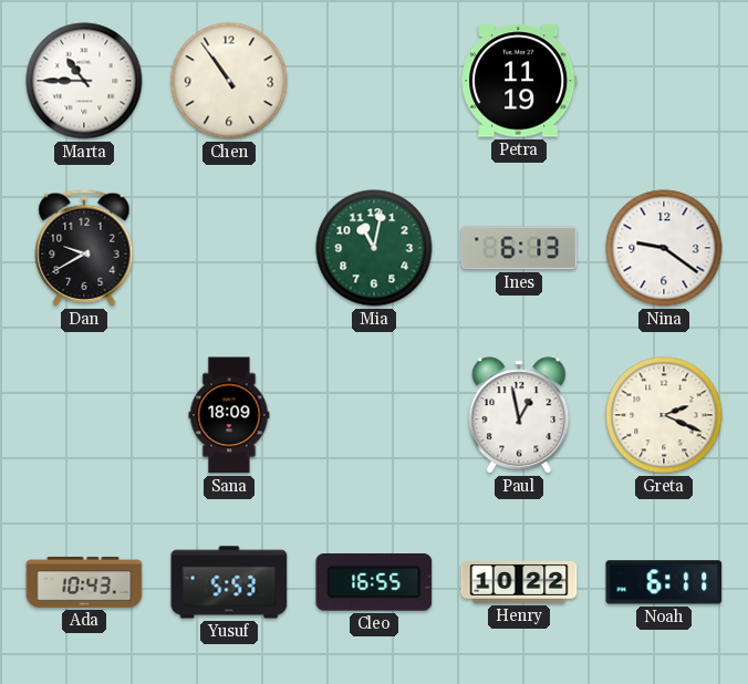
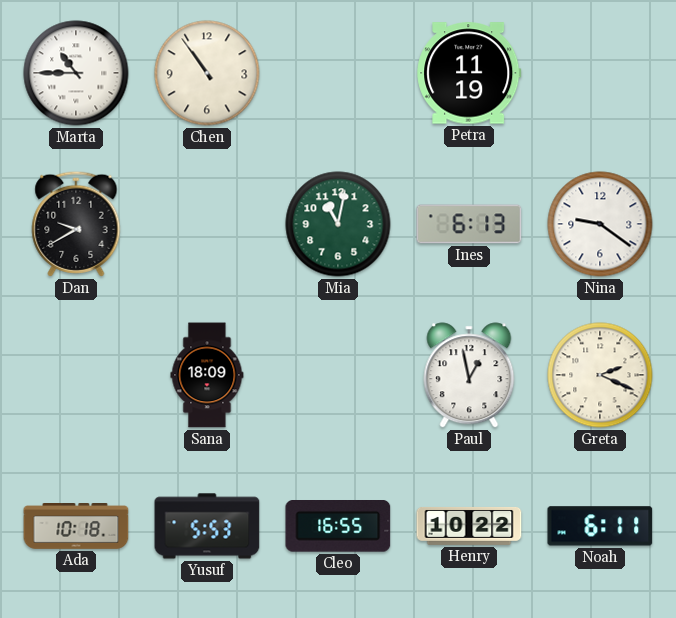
Ada: 10:43 -> 10:18
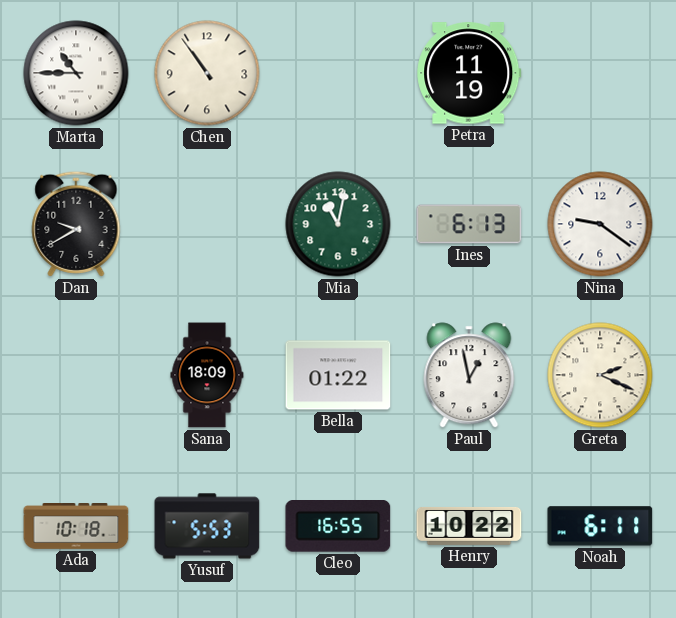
Bella: none -> 01:22
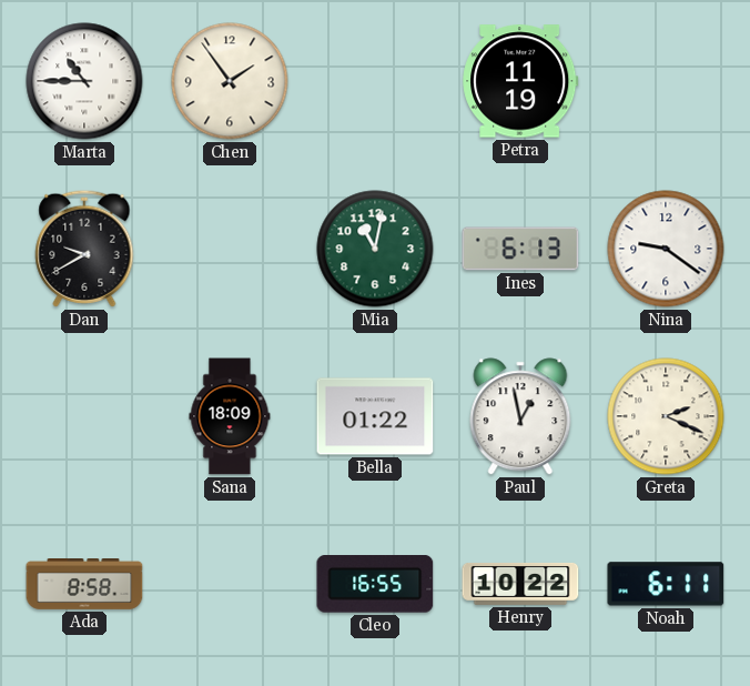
Chen: 10:54 -> 1:54
Ada: 10:18 -> 8:58
Yusuf: 5:53 -> none
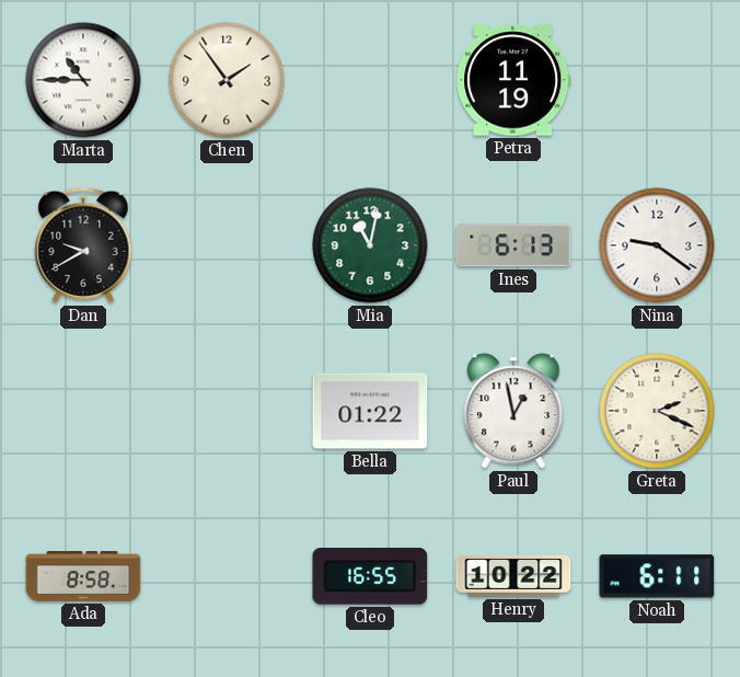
Sana: 18:09 -> none
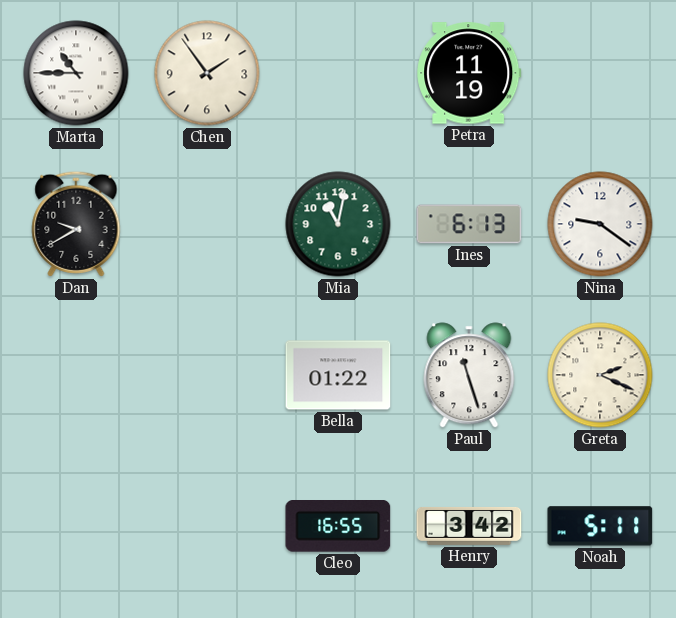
Paul: 12:58 -> 11:27
Ada: 8:58 -> none
Henry: 10:22 -> 3:42
Noah: 6:11 -> 5:11
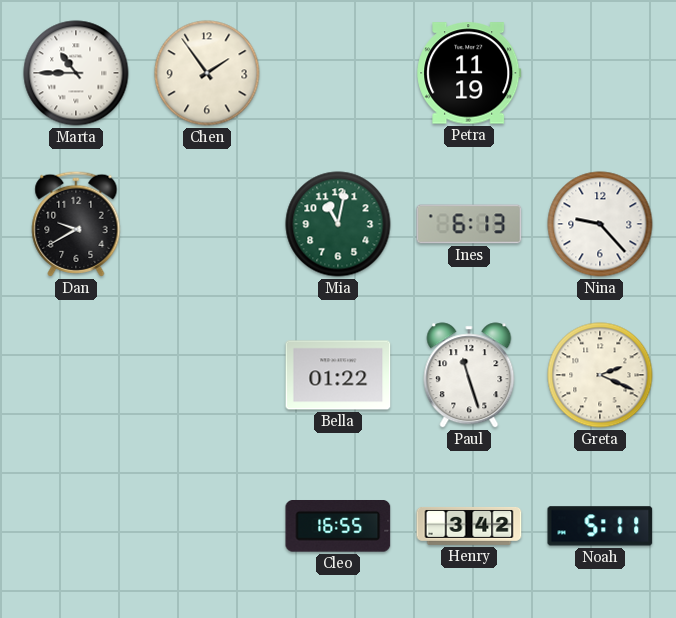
Nina: 9:21 -> 9:23
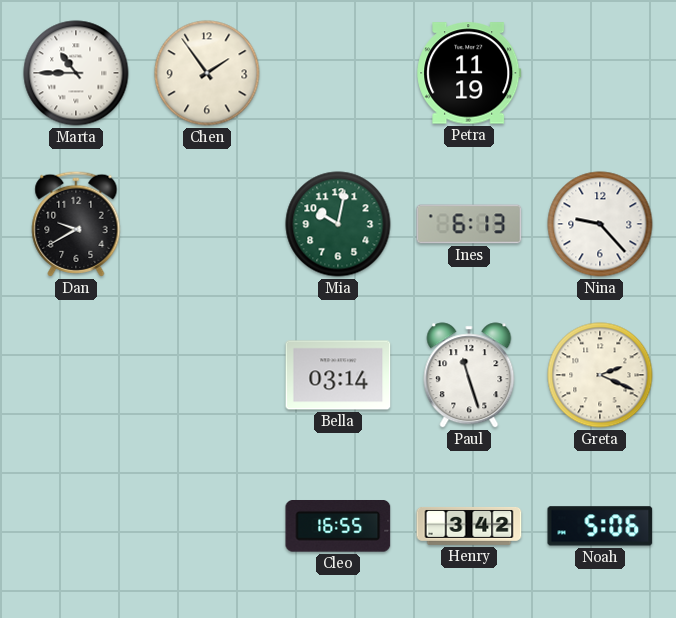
Mia: 11:02 -> 10:02
Bella: 01:22 -> 03:14
Noah: 5:11 -> 5:06
